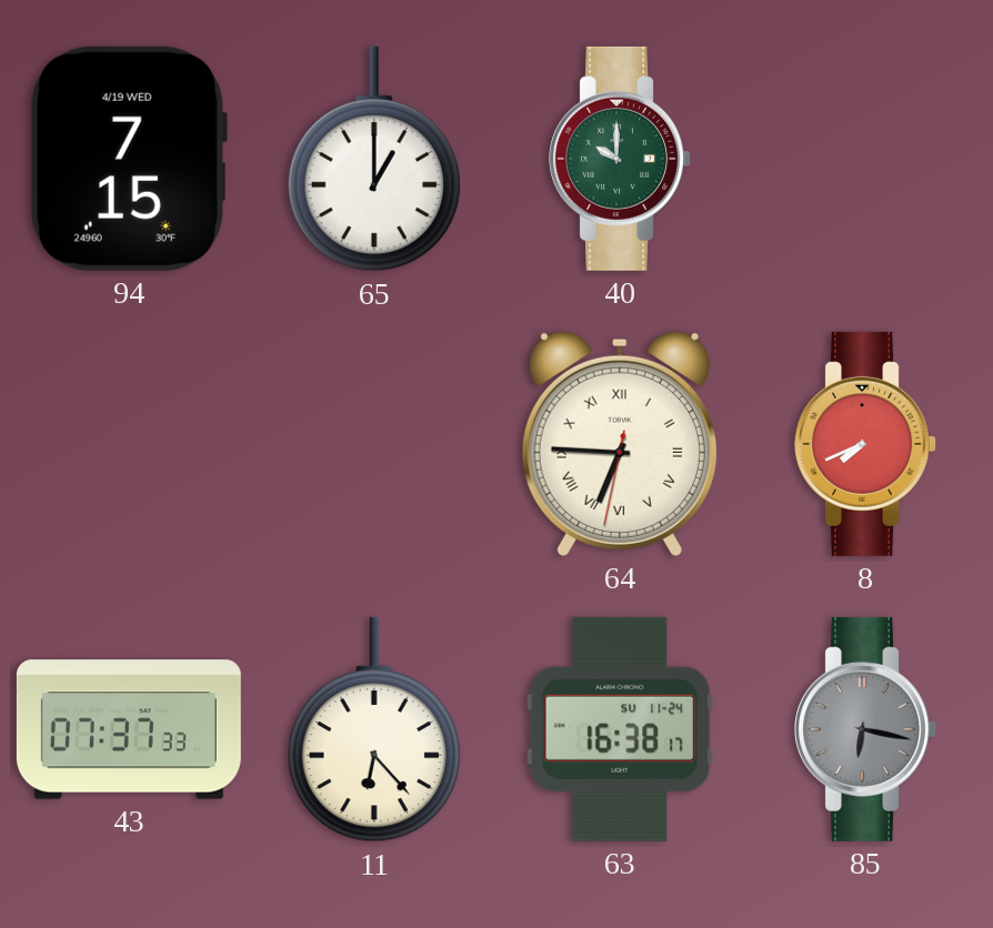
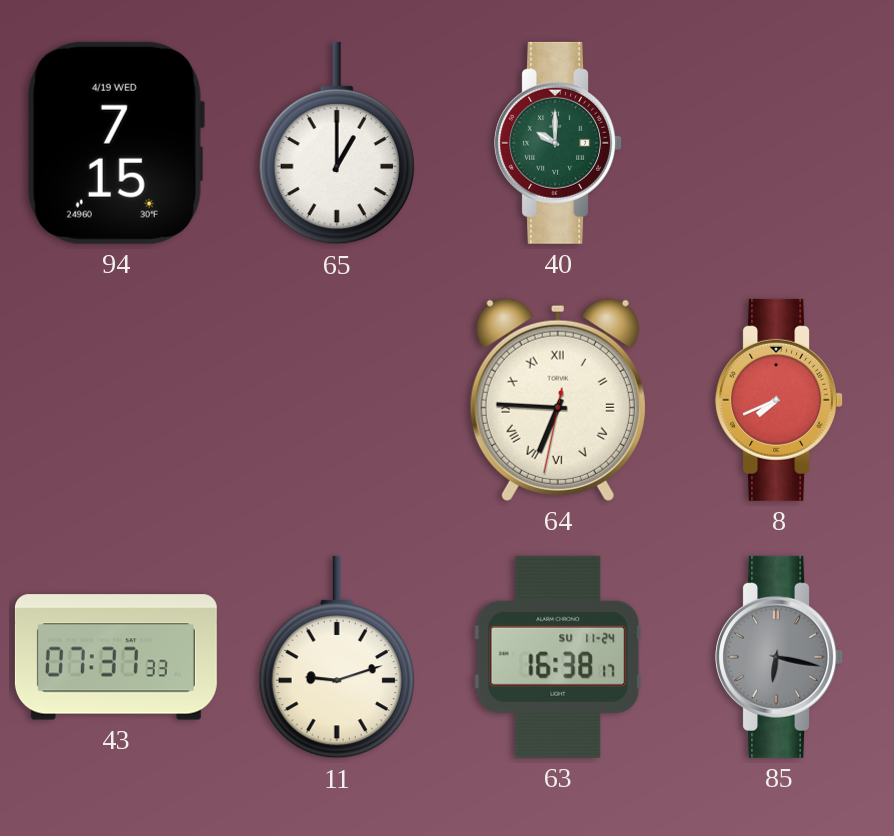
11: 6:23 -> 9:12
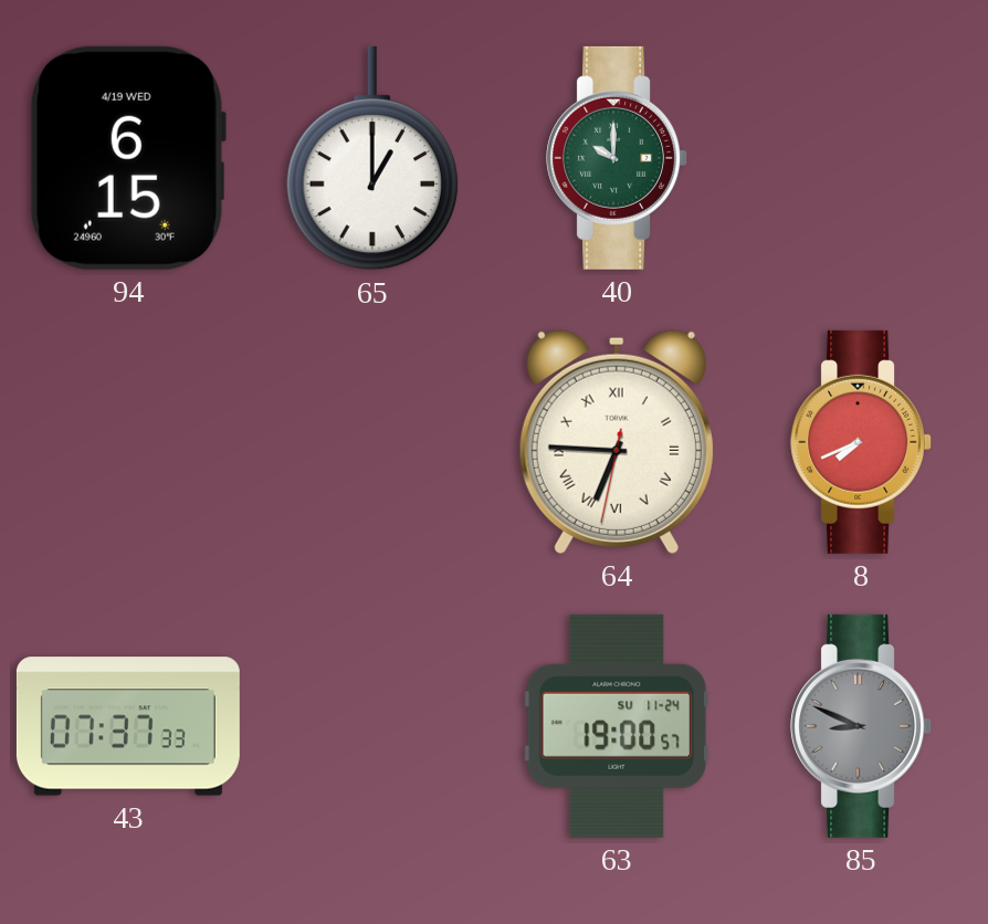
94: 7:15 -> 6:15
11: 9:12 -> none
63: 16:38 -> 19:00
85: 6:17 -> 8:49
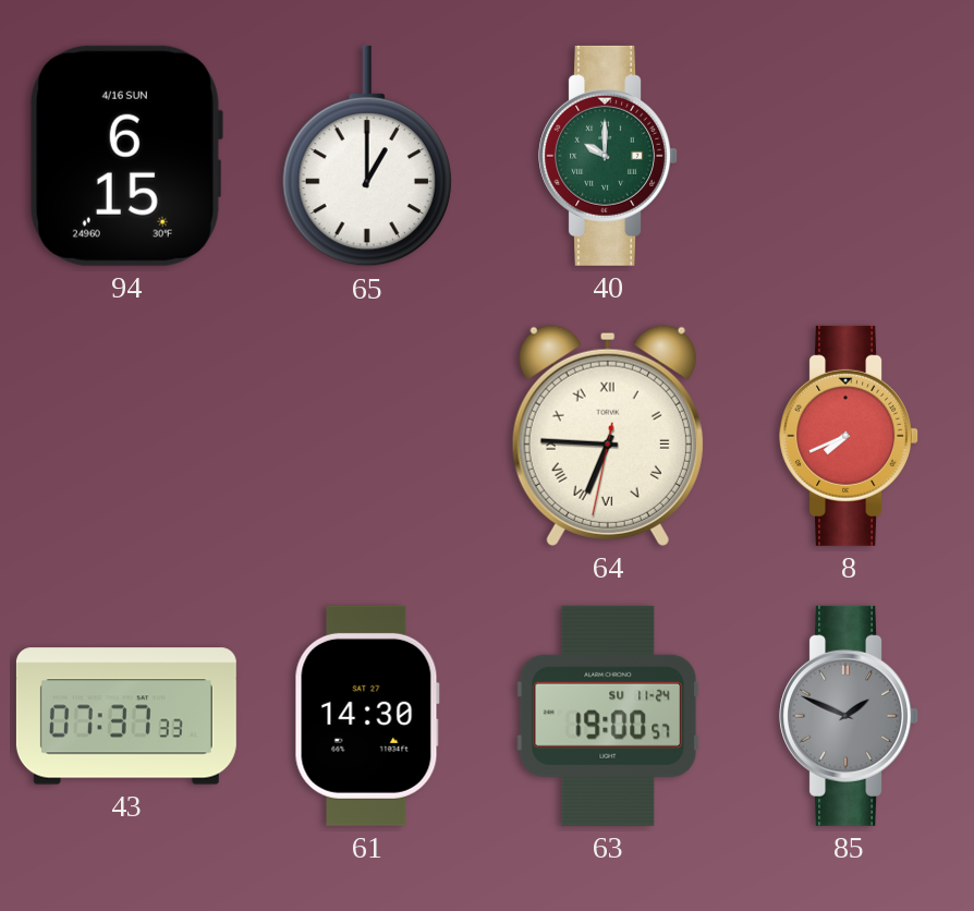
94 date: 4/19 WED -> 4/16 SUN
61: none -> 14:30
85: 8:49 -> 1:49
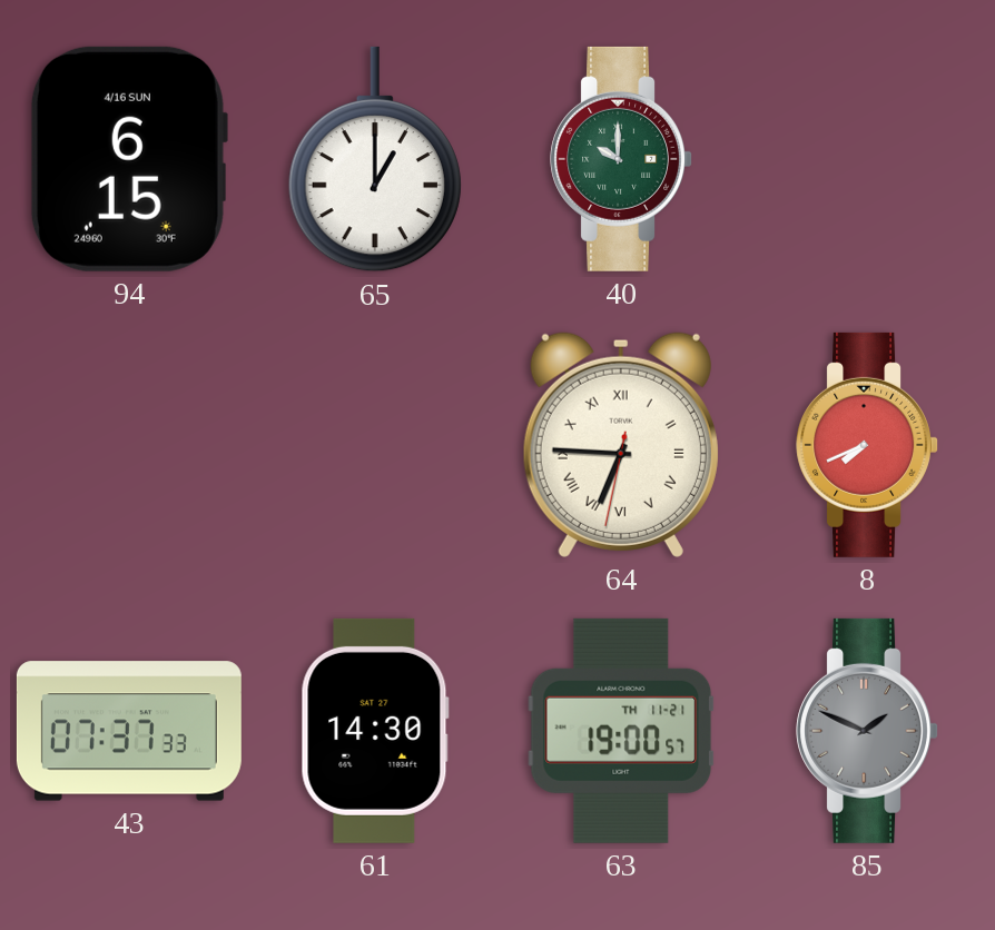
63 date: SU 11-24 -> TH 11-21
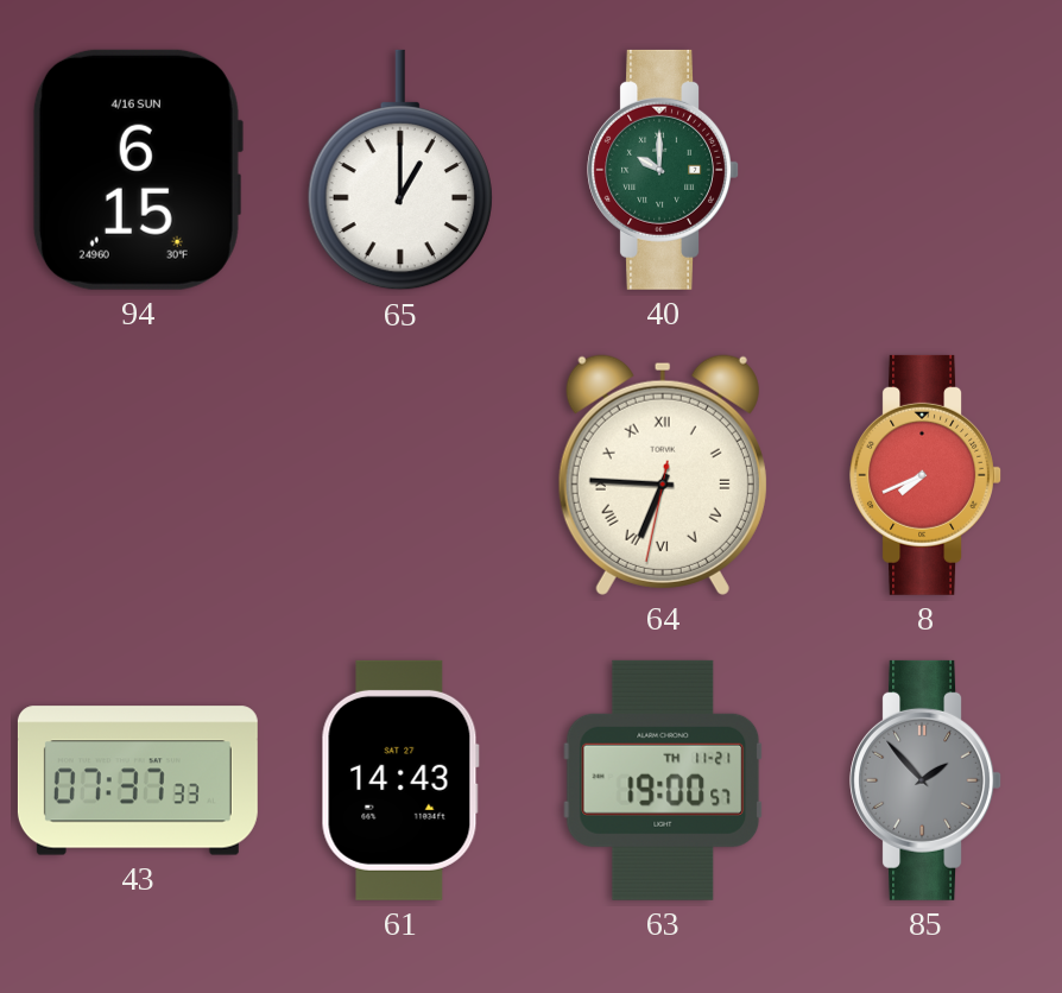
61: 14:30 -> 14:43
85: 1:49 -> 1:53
